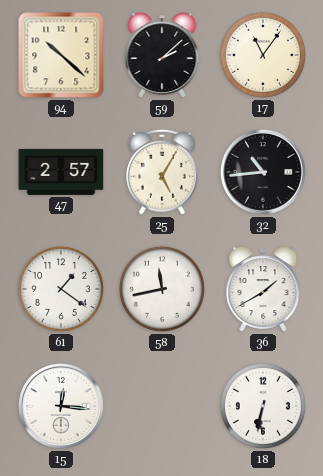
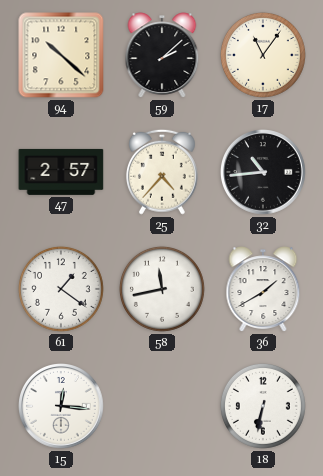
25: 5:05 -> 4:37
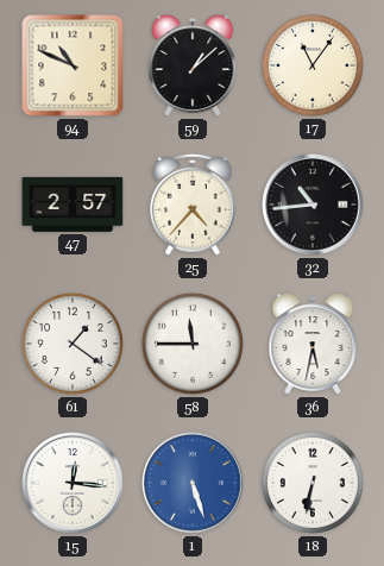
94: 10:22 -> 10:49
59: 2:08 -> 1:08
58: 11:43 -> 11:45
36: 1:40 -> 5:32
1: none -> 5:27
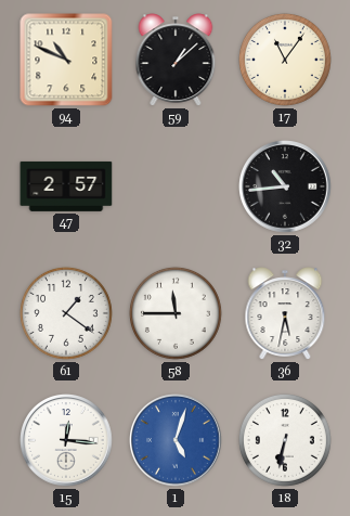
25: 4:37 -> none
1: 5:27 -> 5:03
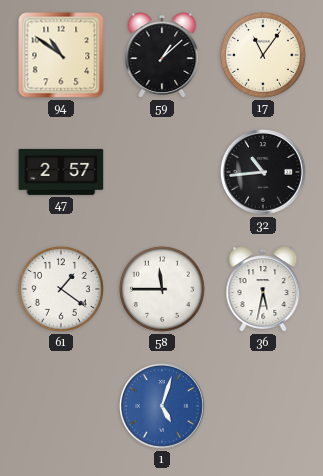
94: 10:49 -> 10:51
15: 12:16 -> none
18: 6:32 -> none
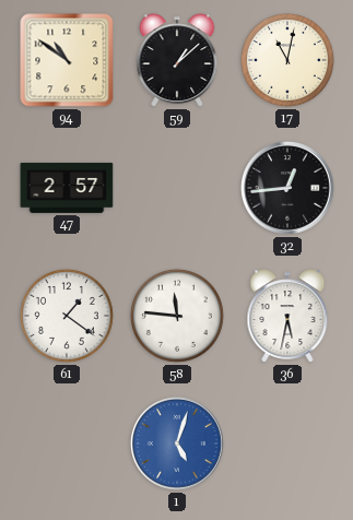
17: 11:06 -> 11:02
32: 10:44 -> 12:44
58: 11:45 -> 11:46
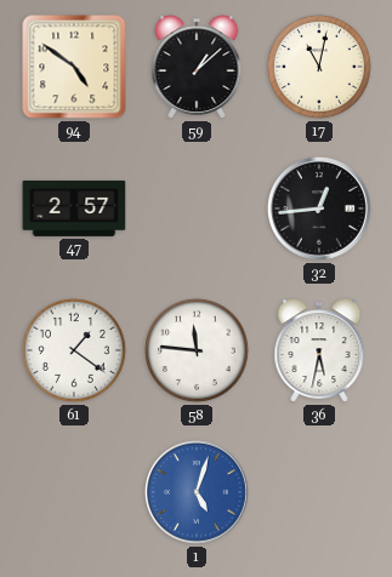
94: 10:51 -> 4:51
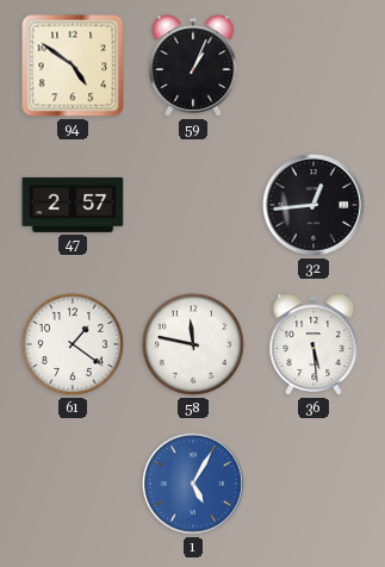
59: 1:08 -> 1:04
17: 11:02 -> none
58: 11:46 -> 11:47
36: 5:32 -> 5:29
1: 5:03 -> 5:05
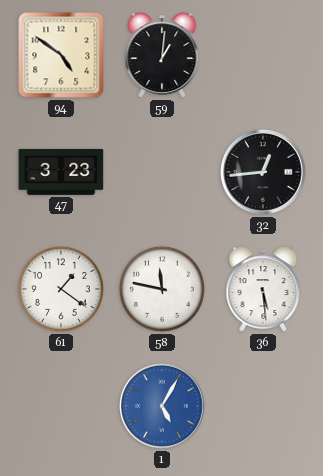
59: 1:04 -> 1:01
47: 2:57 -> 3:23
